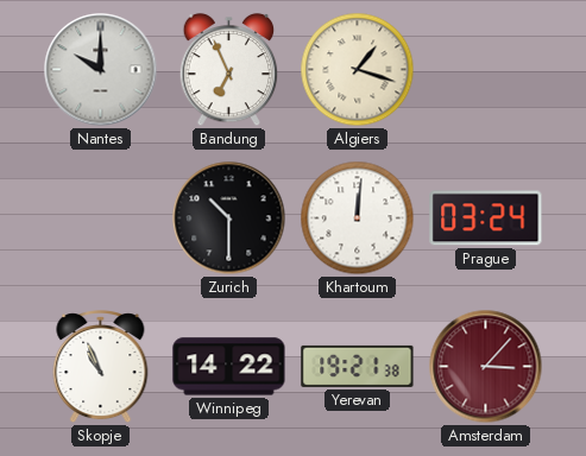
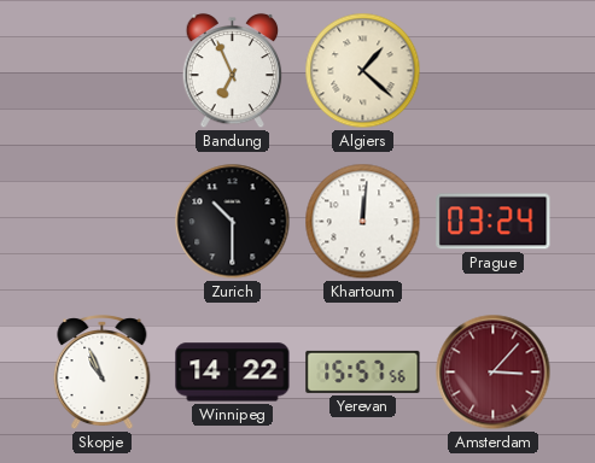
Nantes: 10:00 -> none
Algiers: 1:18 -> 1:22
Yerevan: 19:21 -> 15:57
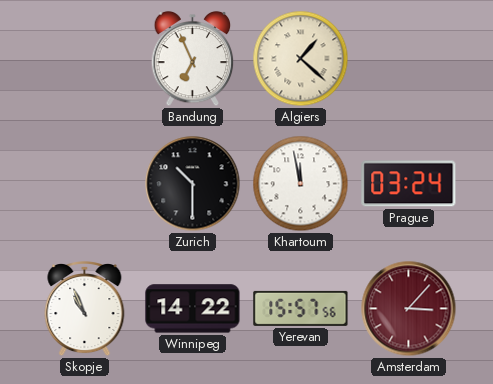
Khartoum: 12:01 -> 11:58
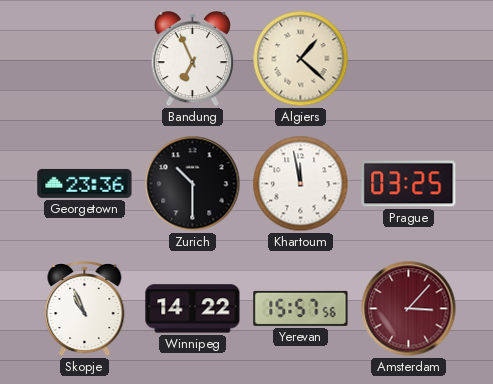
Georgetown: none -> 23:36
Prague: 03:24 -> 03:25
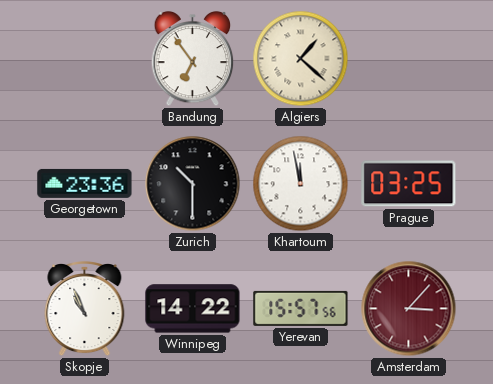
Bandung: 6:56 -> 6:54
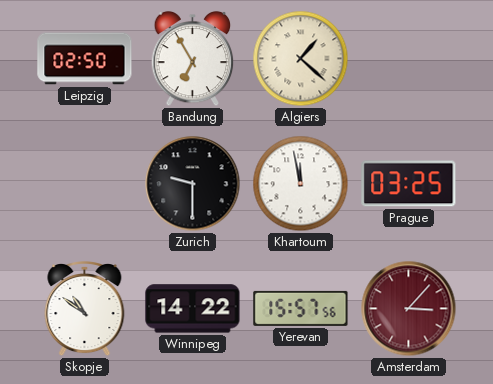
Leipzig: none -> 02:50
Bandung: 6:54 -> 6:55
Georgetown: 23:36 -> none
Zurich: 10:30 -> 9:30
Skopje: 10:56 -> 10:51
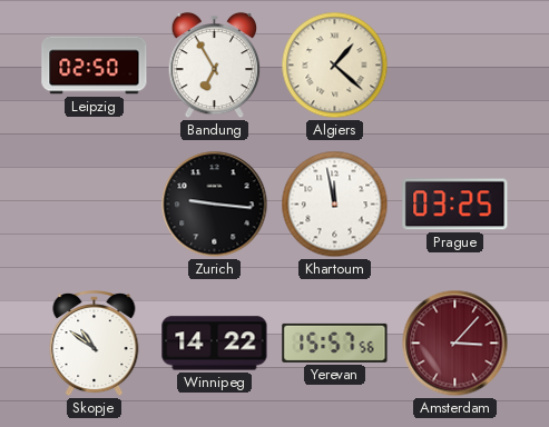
Zurich: 9:30 -> 9:16
